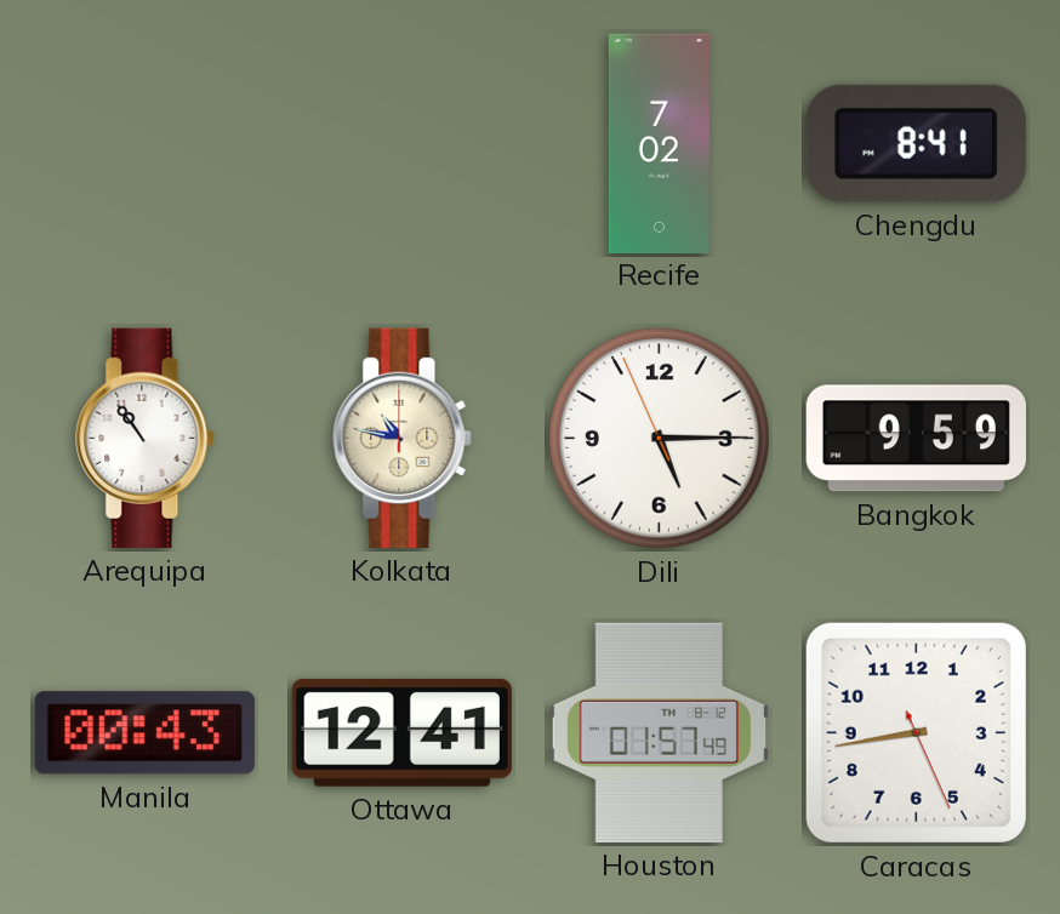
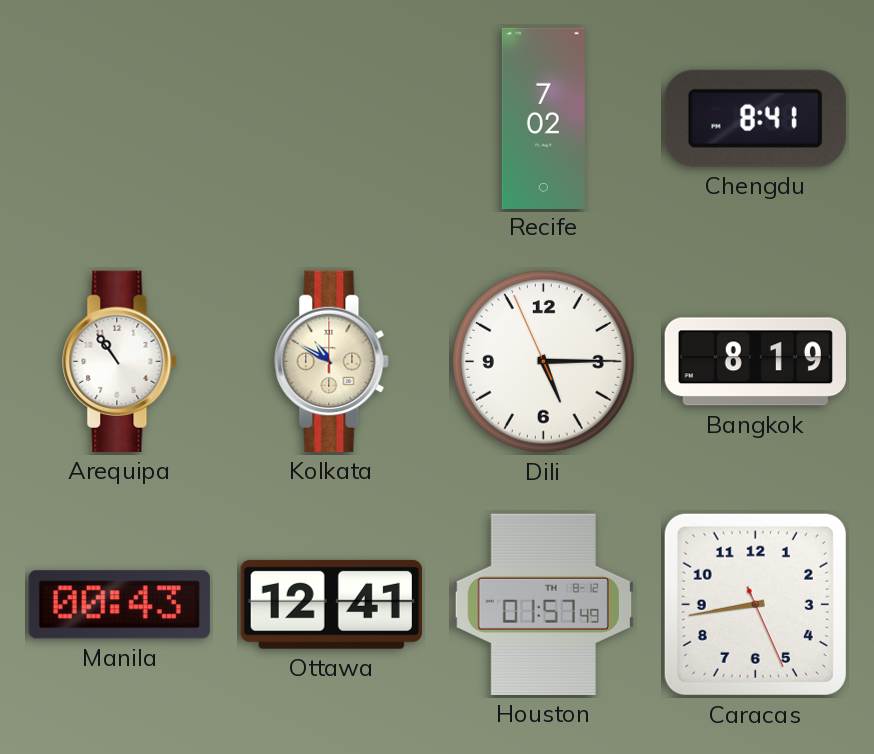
Kolkata: 10:47 -> 10:50
Bangkok: 9:59 -> 8:19
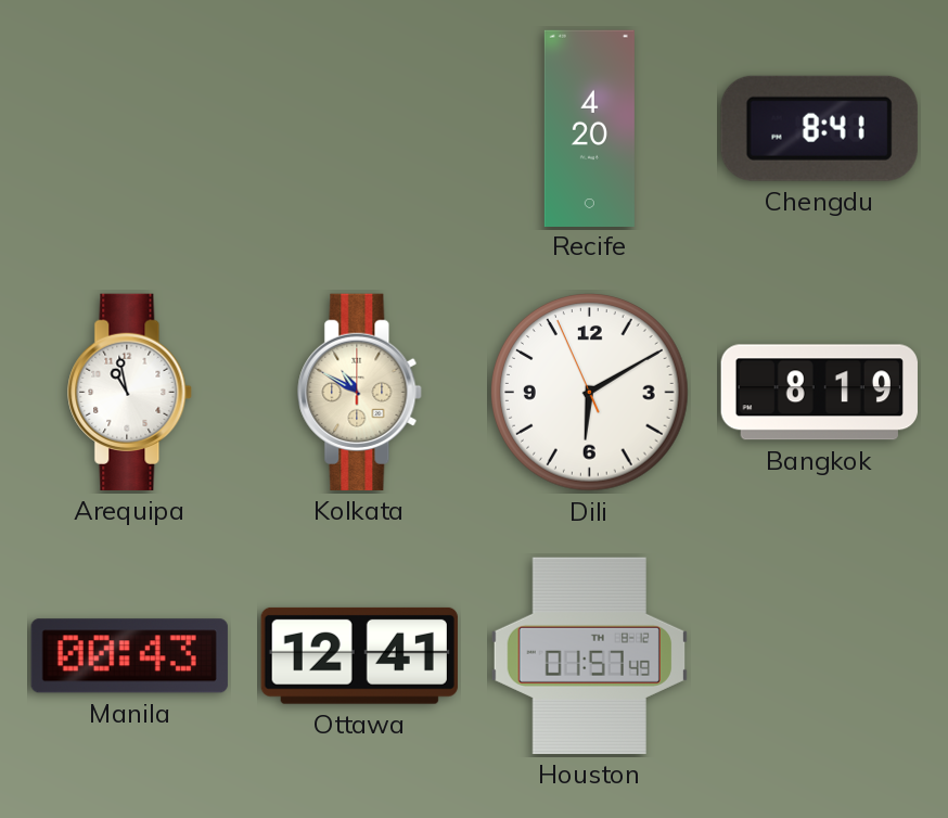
Recife: 7:02 -> 4:20
Arequipa: 10:54 -> 10:58
Dili: 5:14 -> 6:09
Caracas: 8:43 -> none
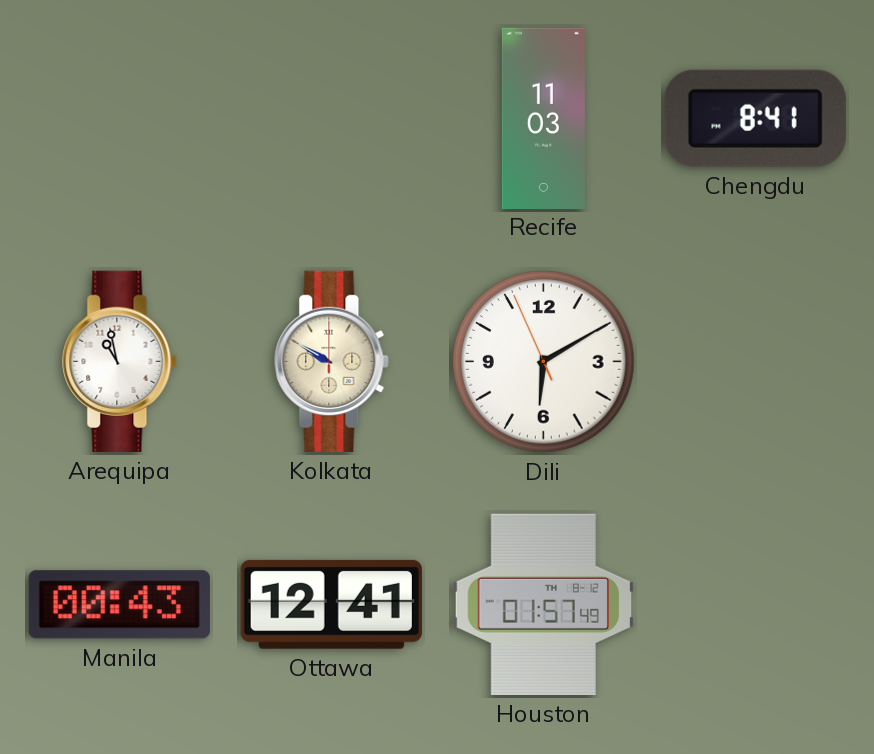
Recife: 4:20 -> 11:03
Kolkata: 10:50 -> 9:50
Bangkok: 8:19 -> none
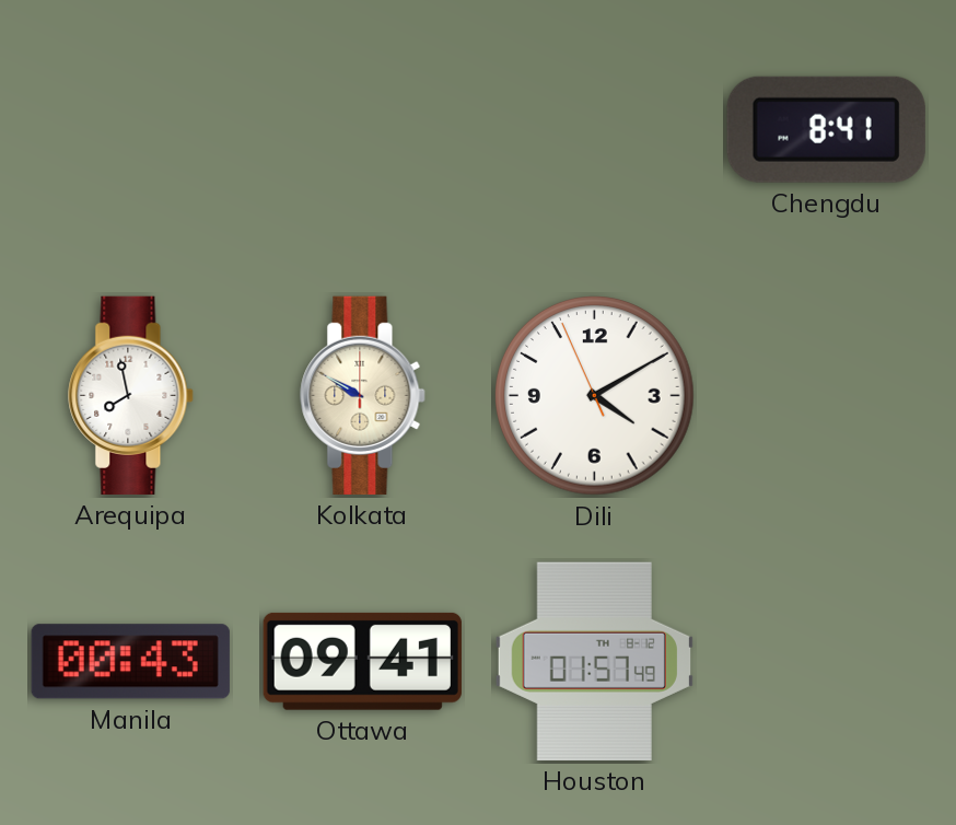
Recife: 11:03 -> none
Arequipa: 10:58 -> 7:58
Dili: 6:09 -> 4:09
Ottawa: 12:41 -> 09:41
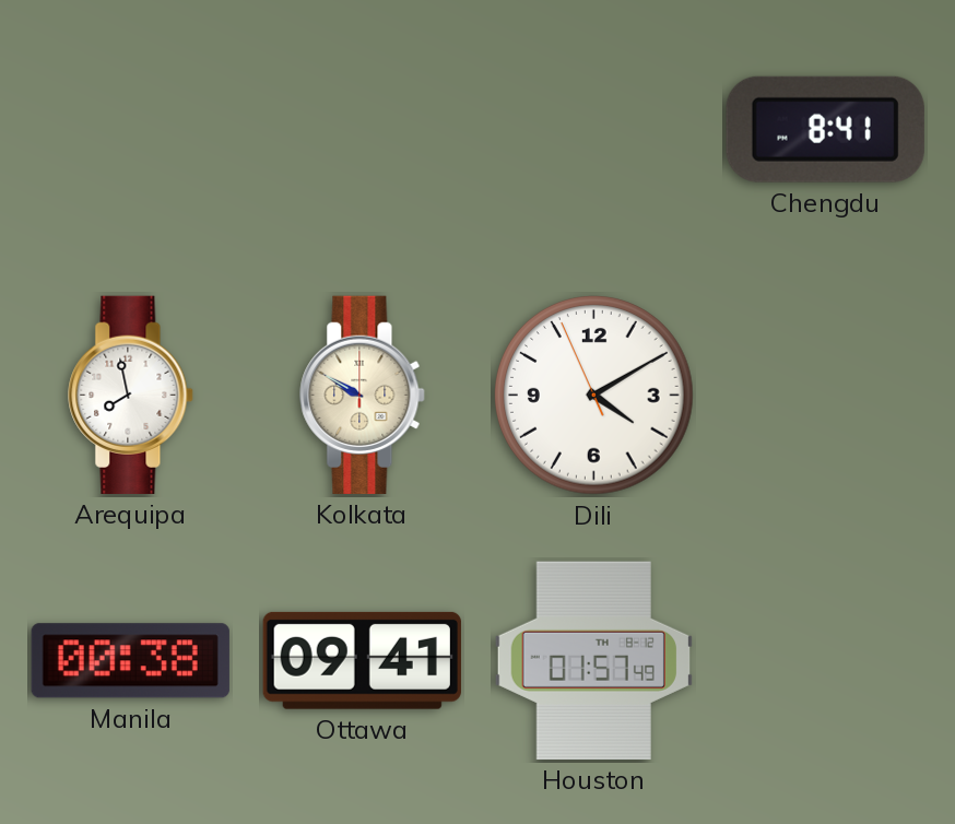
Manila: 00:43 -> 00:38
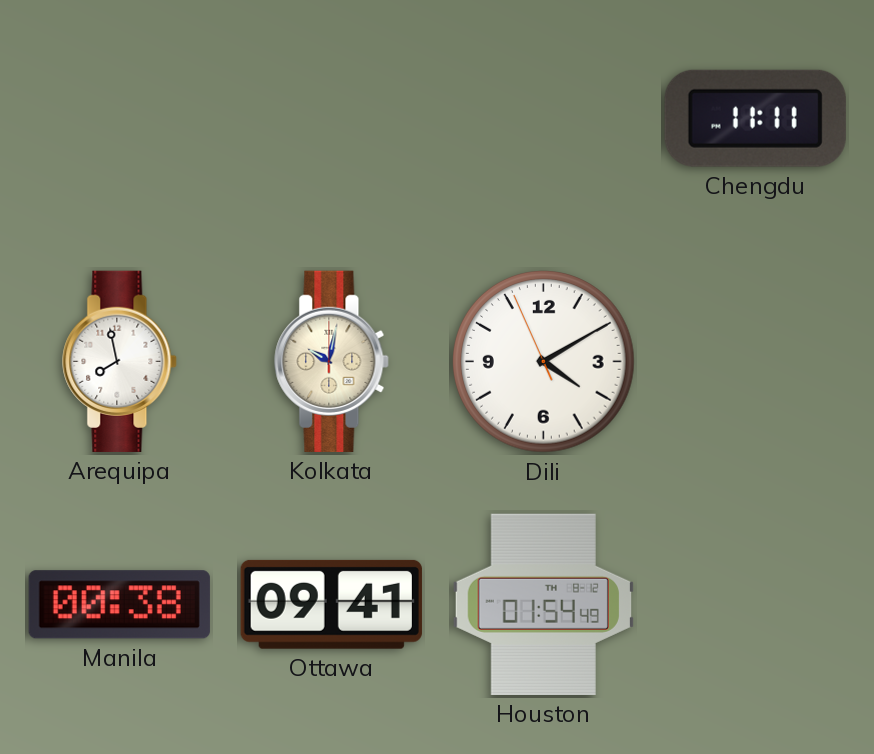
Chengdu: 8:41 -> 11:11
Kolkata: 9:50 -> 10:02
Houston: 01:57 -> 01:54
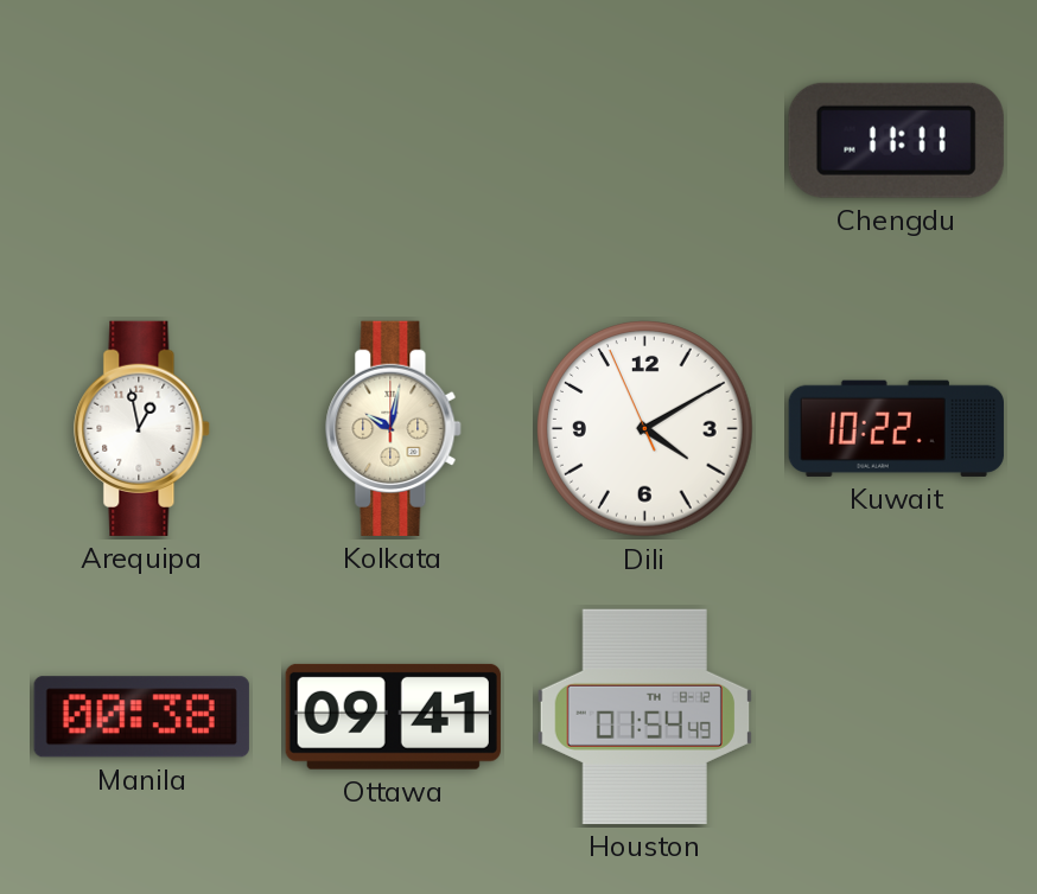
Arequipa: 7:58 -> 12:58
Kuwait: none -> 10:22
